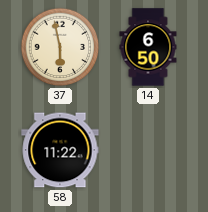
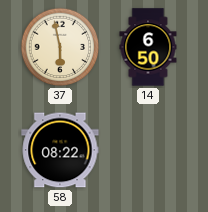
58: 11:22 -> 08:22
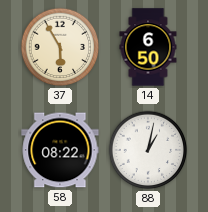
37: 5:58 -> 5:55
88: none -> 1:02
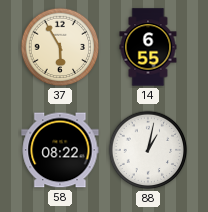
14: 6:50 -> 6:55
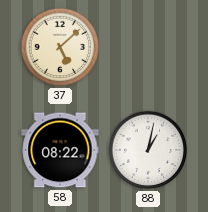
37: 5:55 -> 5:08
14: 6:55 -> none
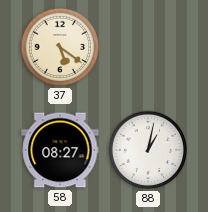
37: 5:08 -> 5:21
58: 08:22 -> 08:27
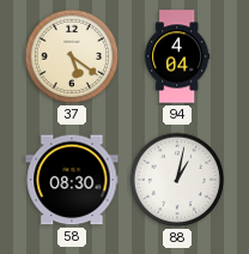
94: none -> 4:04
58: 08:27 -> 08:30
